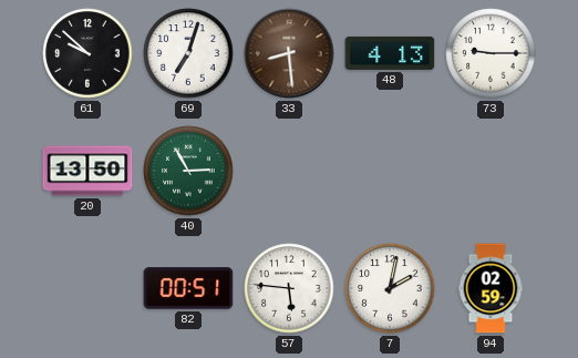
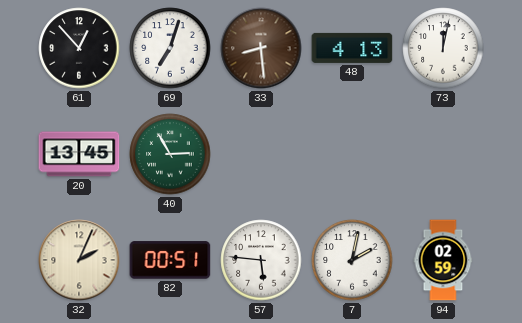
61: 9:52 -> 12:53
73: 9:15 -> 12:02
20: 13:50 -> 13:45
32: none -> 2:04
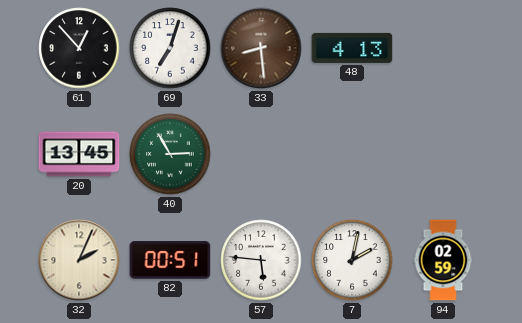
73: 12:02 -> none
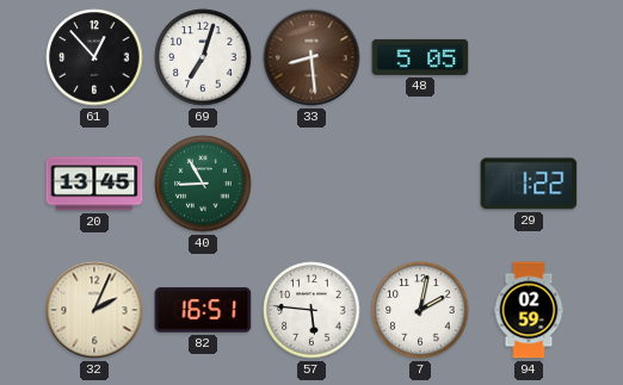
48: 4:13 -> 5:05
40: 2:55 -> 8:55
29: none -> 1:22
82: 00:51 -> 16:51
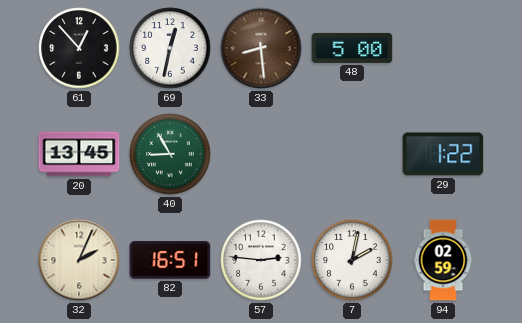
69: 7:03 -> 12:32
48: 5:05 -> 5:00
57: 5:46 -> 2:46
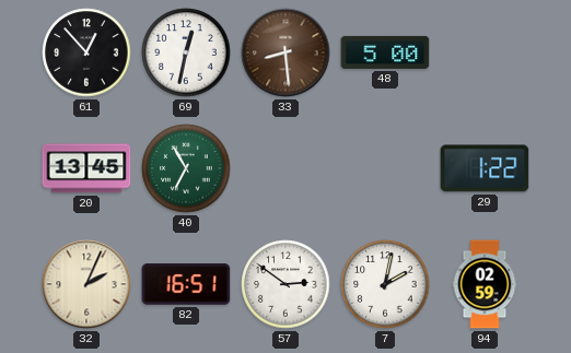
40: 8:55 -> 6:55
57: 2:46 -> 2:51
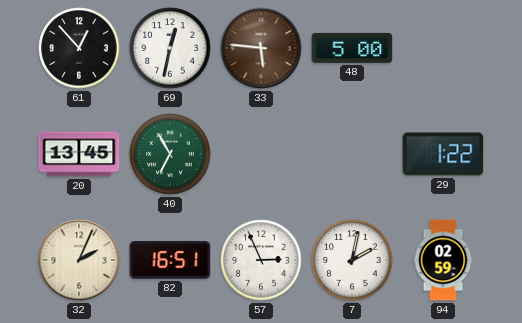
33: 8:29 -> 5:46
57: 2:51 -> 2:56
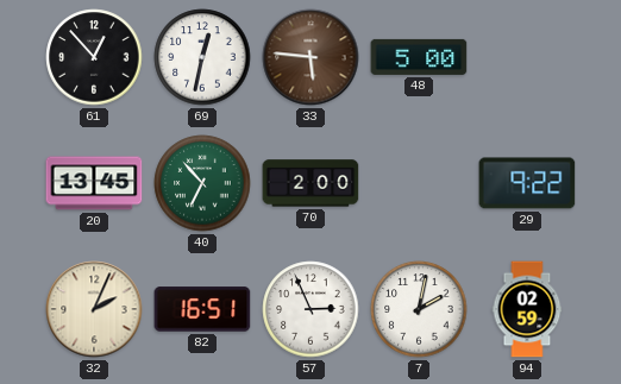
40: 6:55 -> 6:53
70: none -> 2:00
29: 1:22 -> 9:22
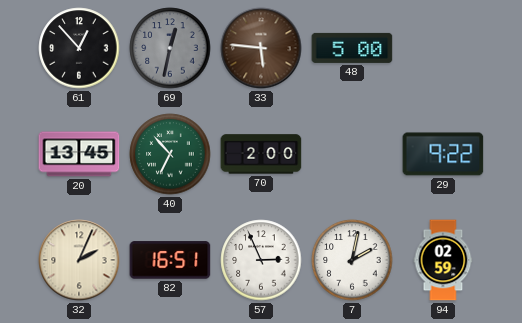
69 dial: white -> grey
